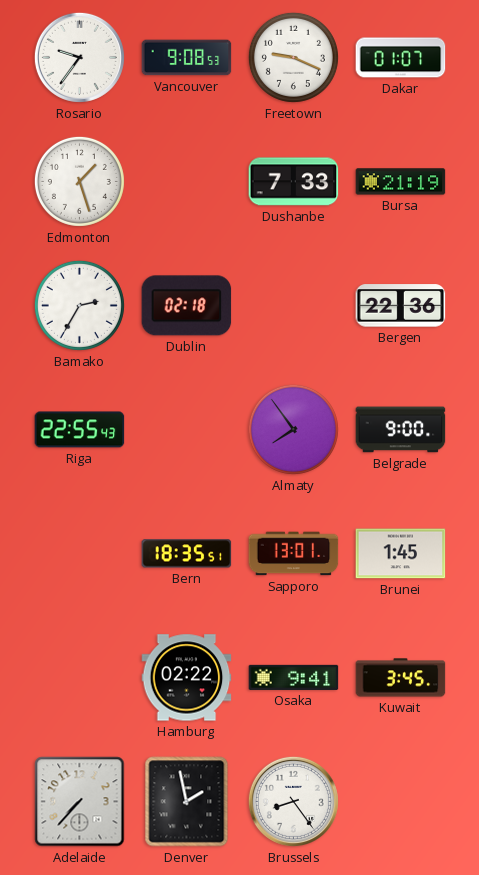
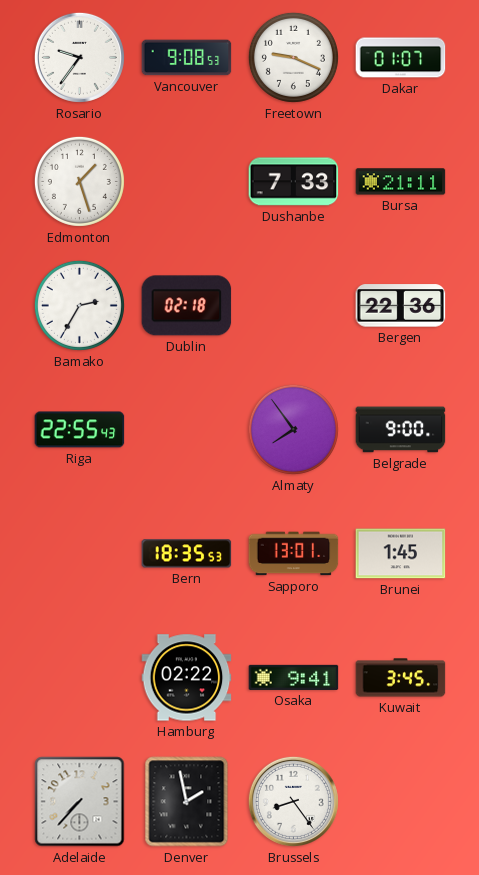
Bursa: 21:19 -> 21:11
Bern: 18:35:51 -> 18:35:53
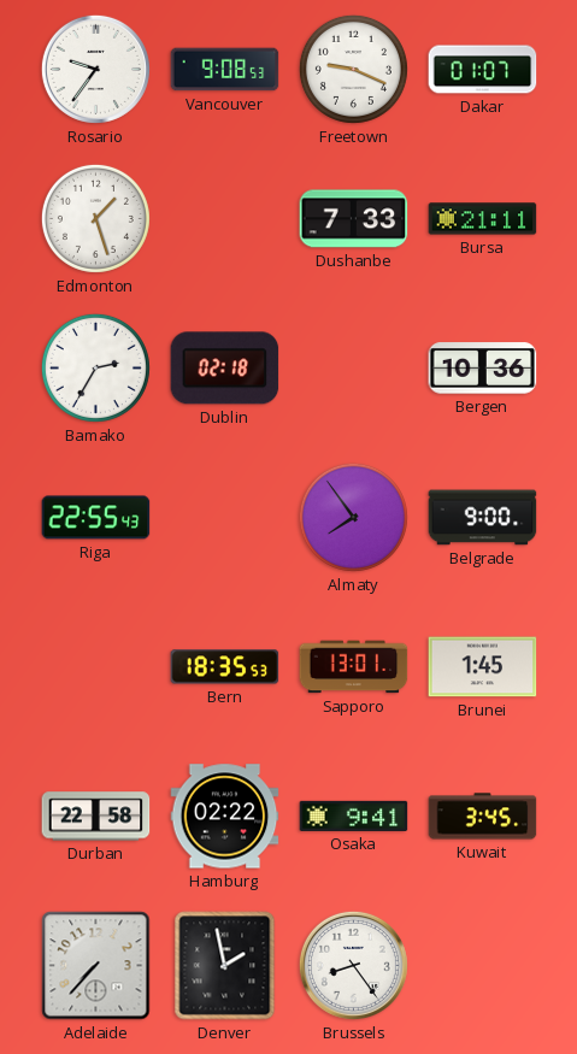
Bergen: 22:36 -> 10:36
Durban: none -> 22:58
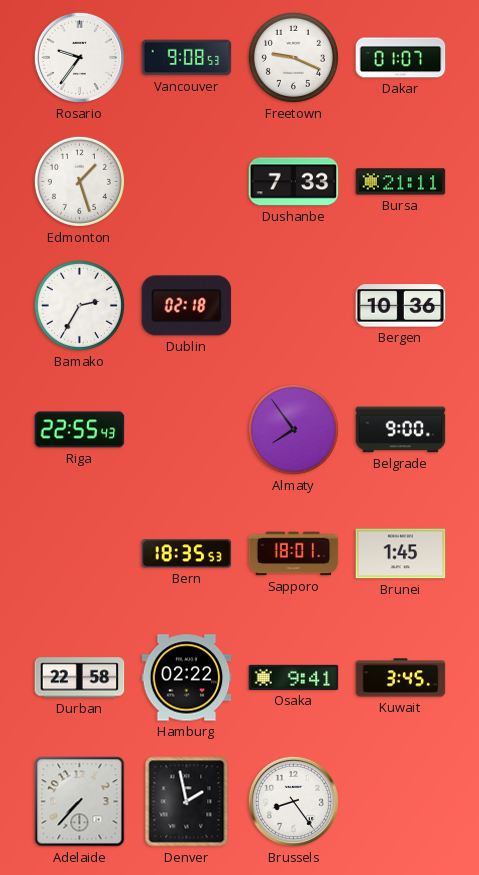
Sapporo: 13:01 -> 18:01
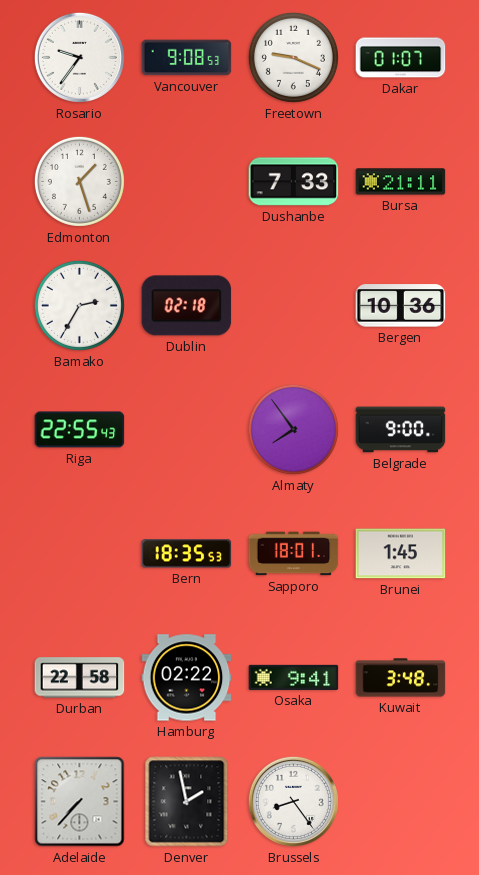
Kuwait: 3:45 -> 3:48
